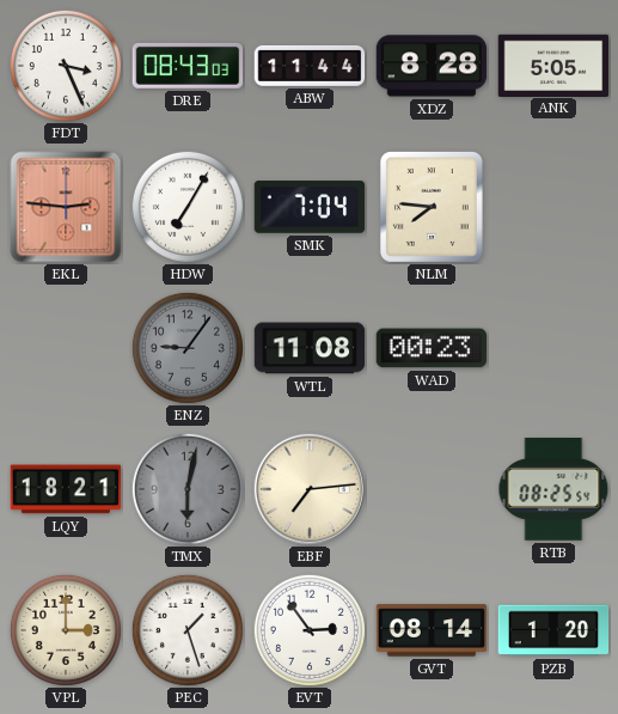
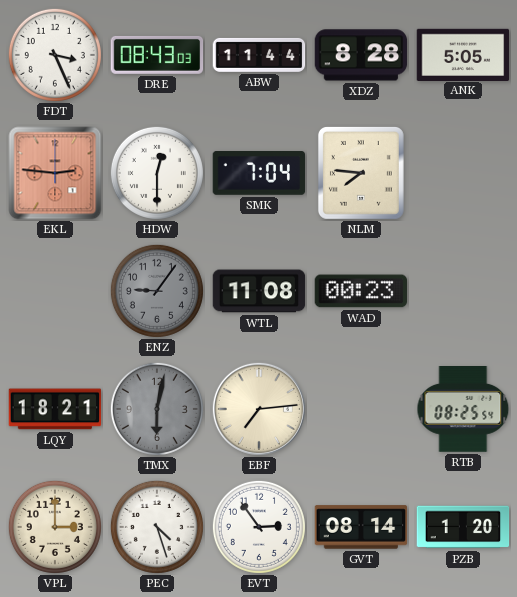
HDW: 7:05 -> 12:30
PEC: 1:27 -> 4:27
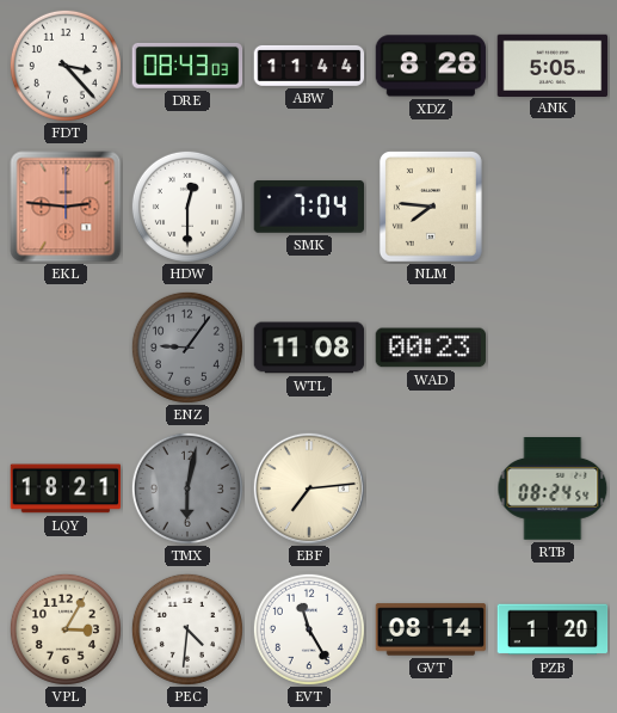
FDT: 3:26 -> 3:23
RTB: 08:25 -> 08:24
VPL: 3:00 -> 3:05
PEC: 4:27 -> 4:31
EVT: 2:54 -> 11:25
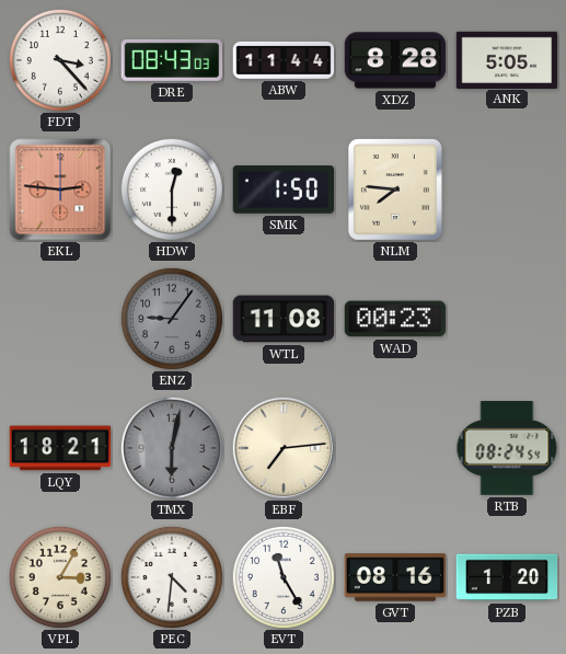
SMK: 7:04 -> 1:50
GVT: 08:14 -> 08:16
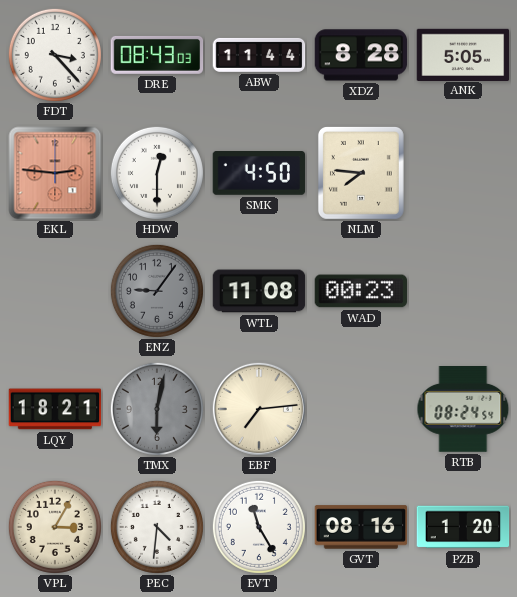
SMK: 1:50 -> 4:50
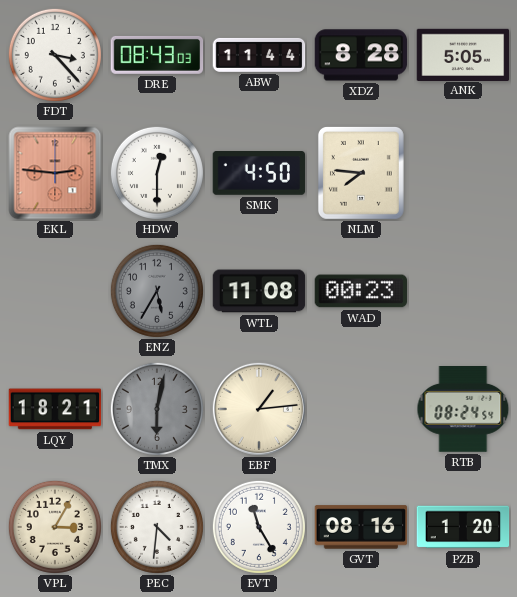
ENZ: 9:06 -> 5:35
EBF: 7:14 -> 1:14
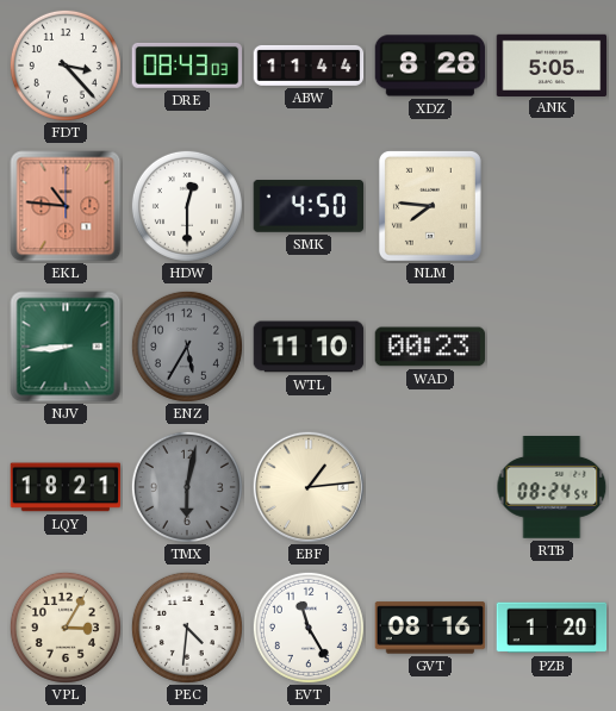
EKL: 2:46 -> 10:46
NJV: none -> 8:44
WTL: 11:08 -> 11:10
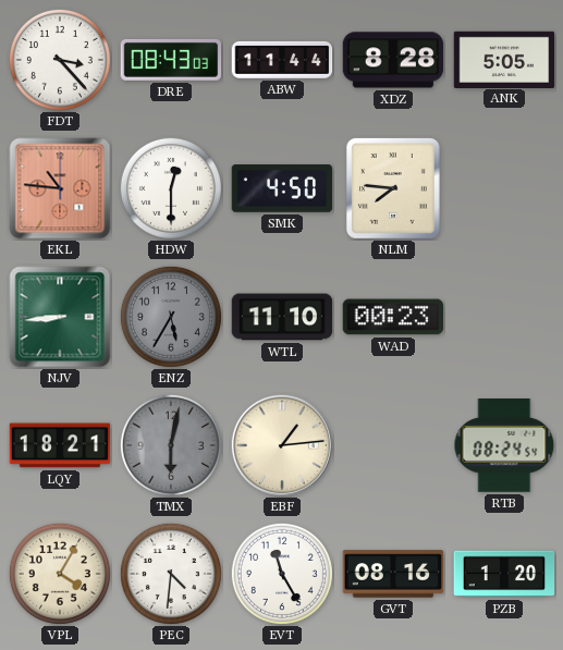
VPL: 3:05 -> 4:05
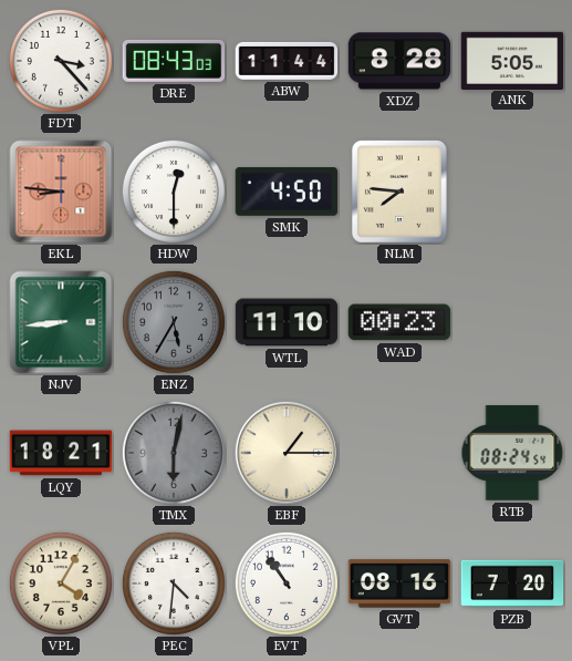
EKL: 10:46 -> 8:46
EBF: 1:14 -> 1:15
EVT: 11:25 -> 10:54
PZB: 1:20 -> 7:20
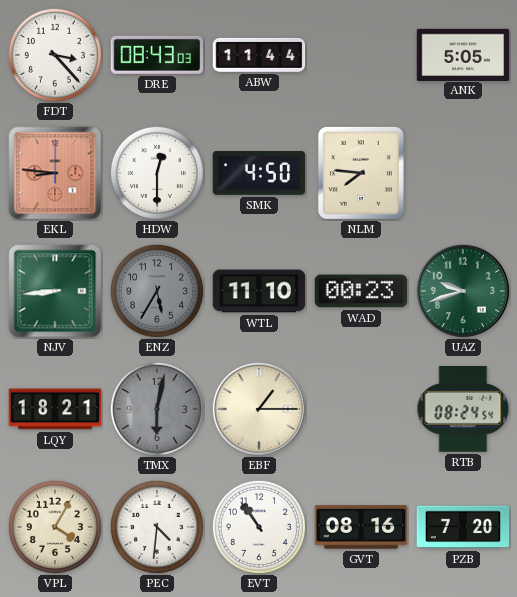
XDZ: 8:28 -> none
UAZ: none -> 9:42
